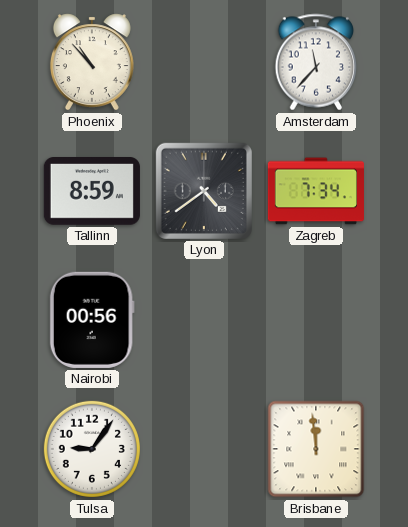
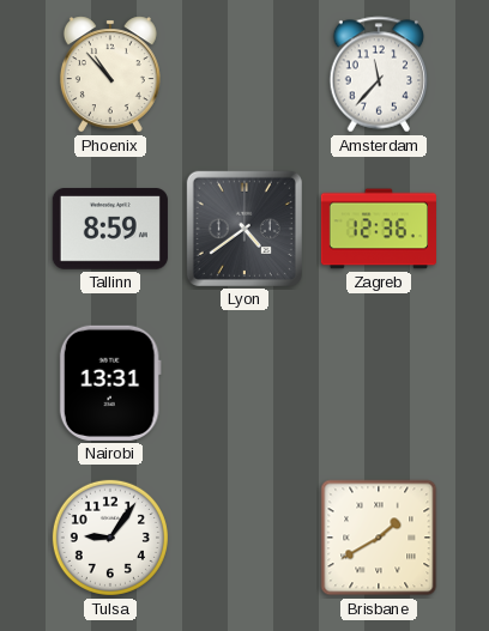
Zagreb: 7:34 -> 12:36
Nairobi: 00:56 -> 13:31
Brisbane: 11:59 -> 1:40
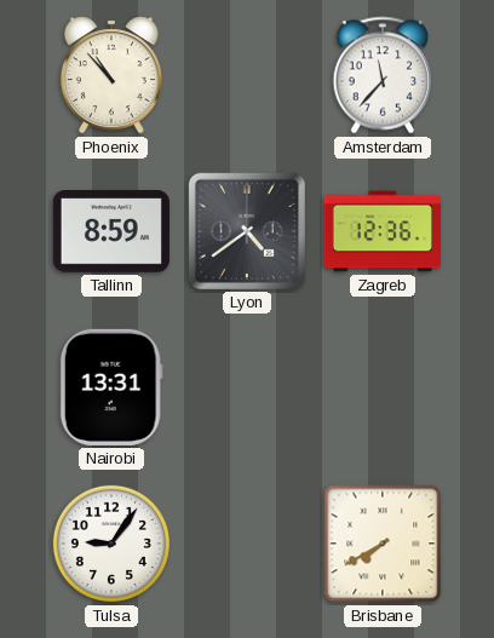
Brisbane: 1:40 -> 7:40
